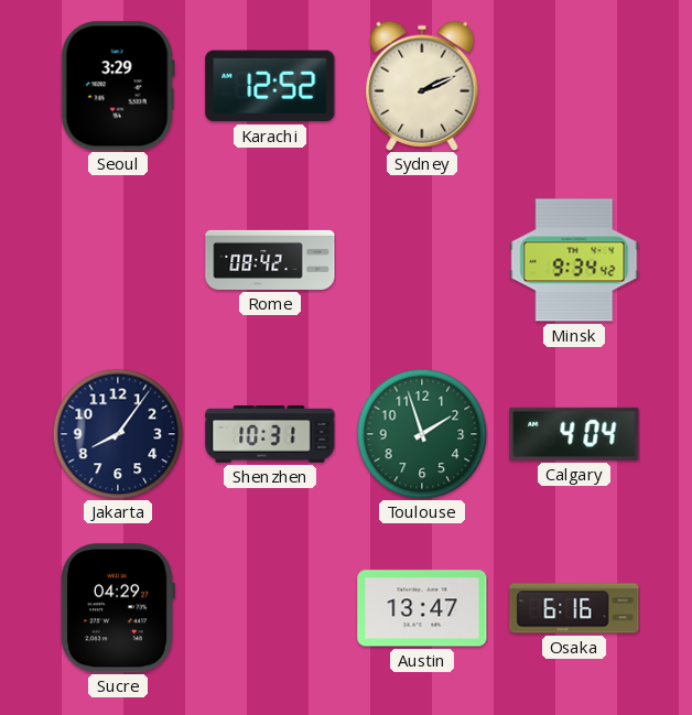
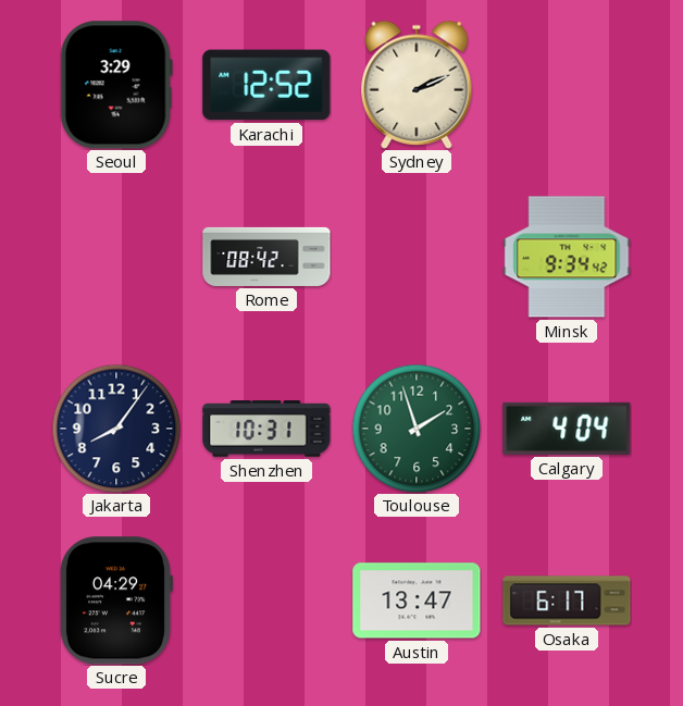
Osaka: 6:16 -> 6:17
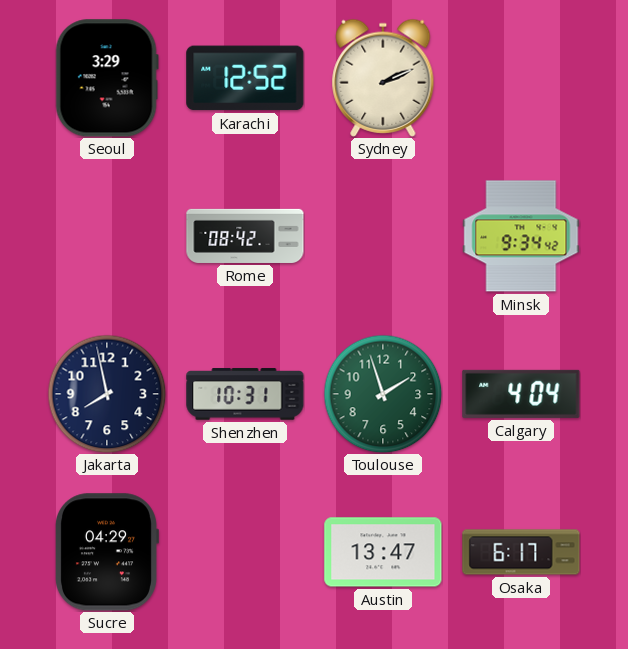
Jakarta: 8:06 -> 7:58
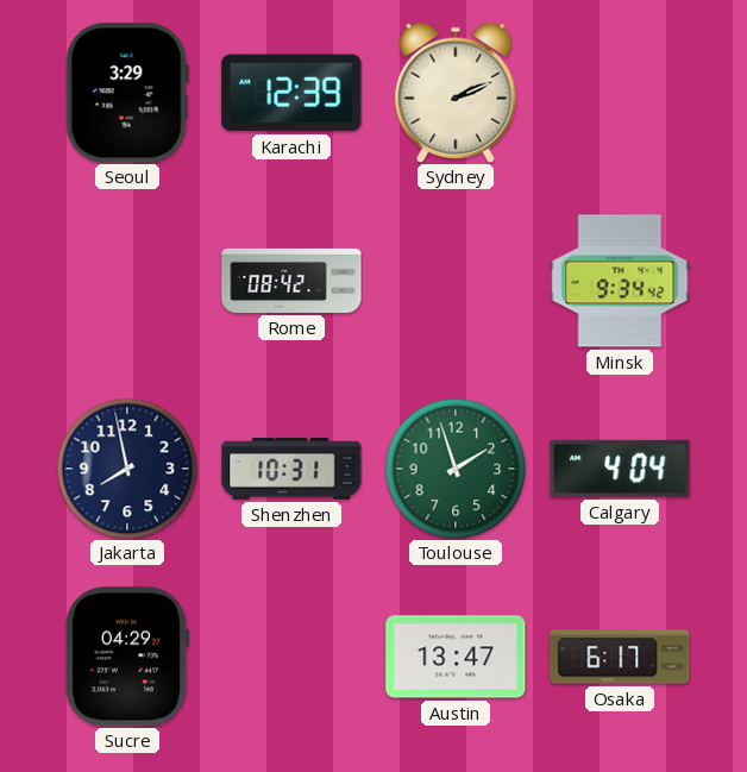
Karachi: 12:52 -> 12:39
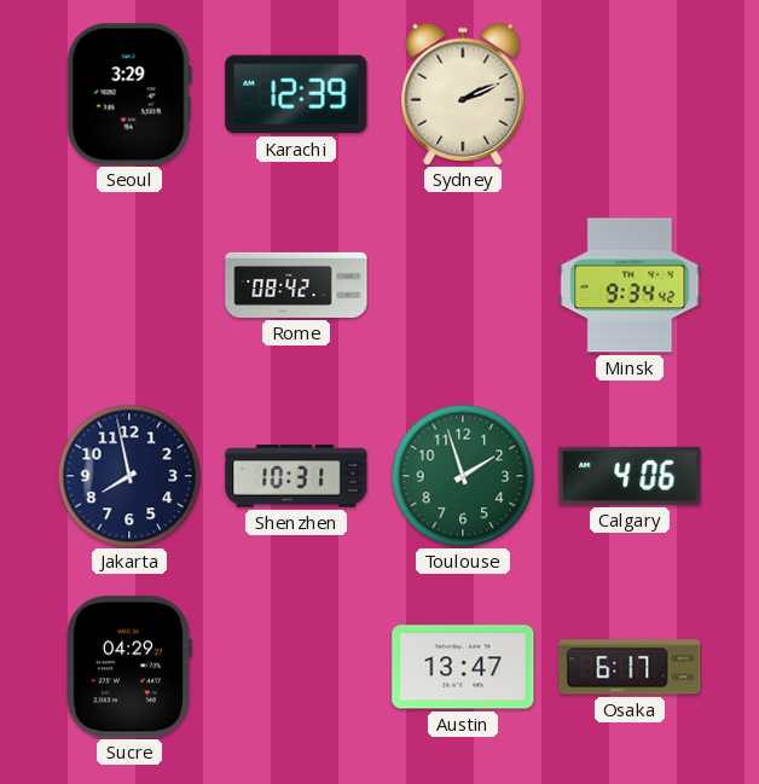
Calgary: 4:04 -> 4:06
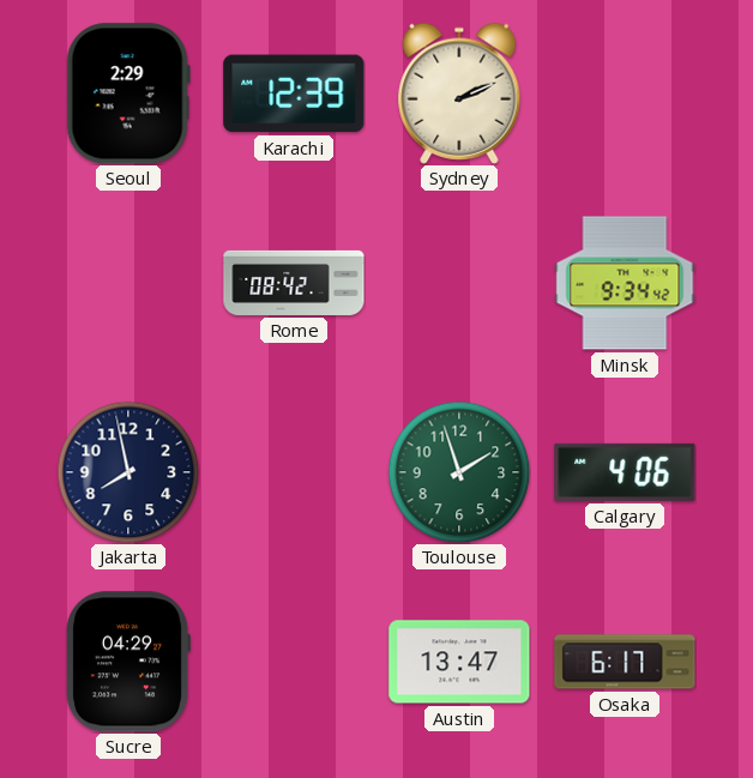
Seoul: 3:29 -> 2:29
Shenzhen: 10:31 -> none
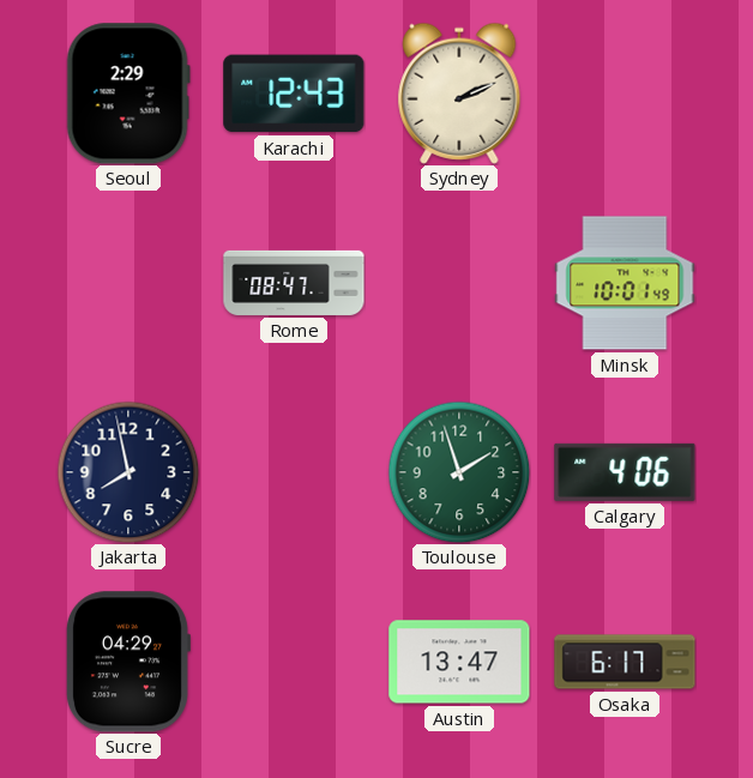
Karachi: 12:39 -> 12:43
Rome: 08:42 -> 08:47
Minsk: 9:34 -> 10:01
